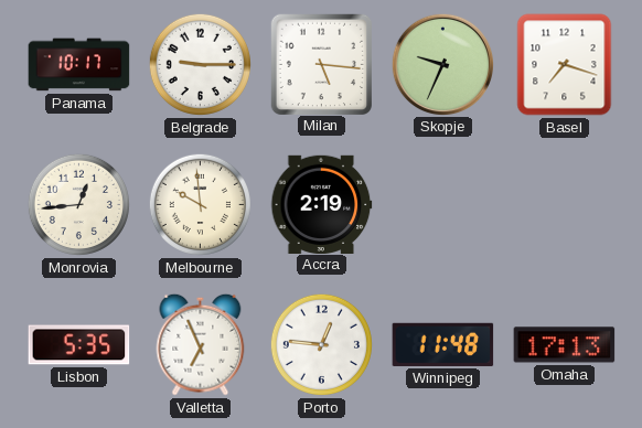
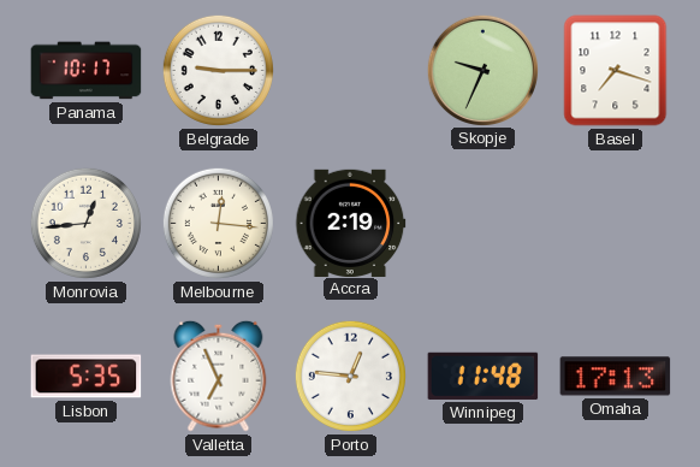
Milan: 5:16 -> none
Melbourne: 9:59 -> 12:16
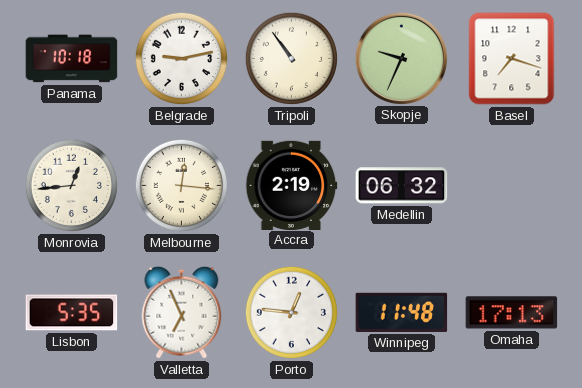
Panama: 10:17 -> 10:18
Belgrade: 9:15 -> 9:13
Tripoli: none -> 10:54
Medellin: none -> 06:32
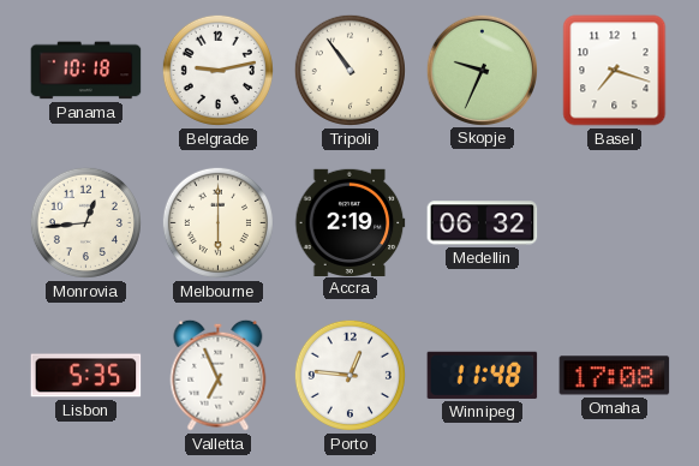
Melbourne: 12:16 -> 6:00
Omaha: 17:13 -> 17:08
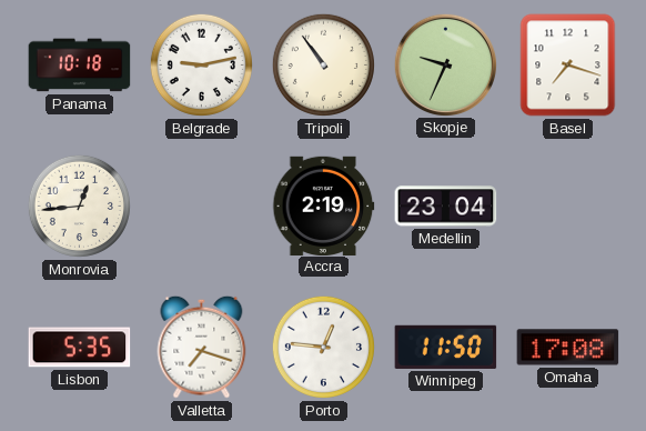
Melbourne: 6:00 -> none
Medellin: 06:32 -> 23:04
Valletta: 6:56 -> 7:18
Winnipeg: 11:48 -> 11:50
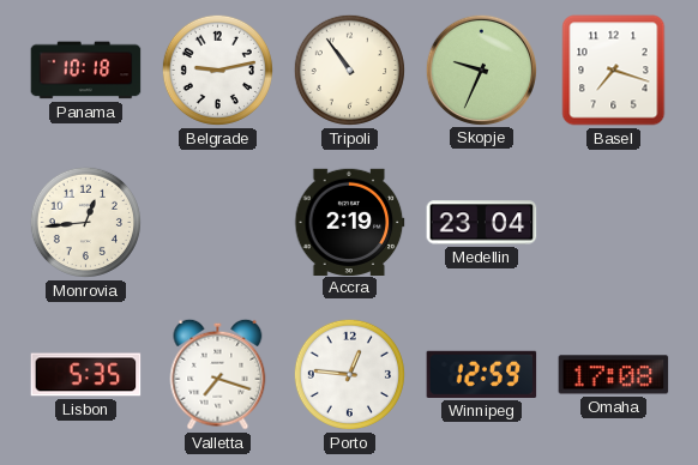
Winnipeg: 11:50 -> 12:59
